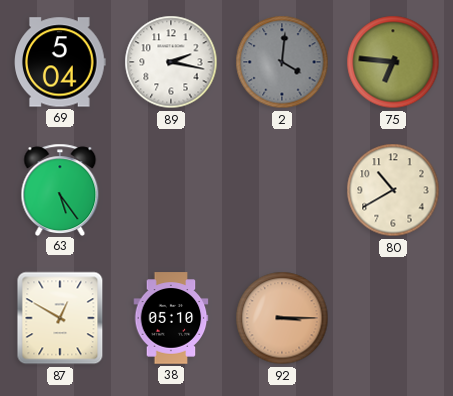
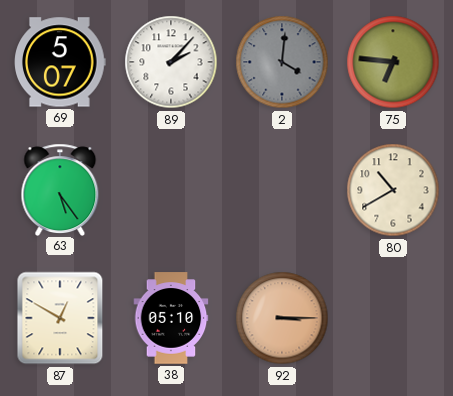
69: 5:04 -> 5:07
89: 2:17 -> 2:07
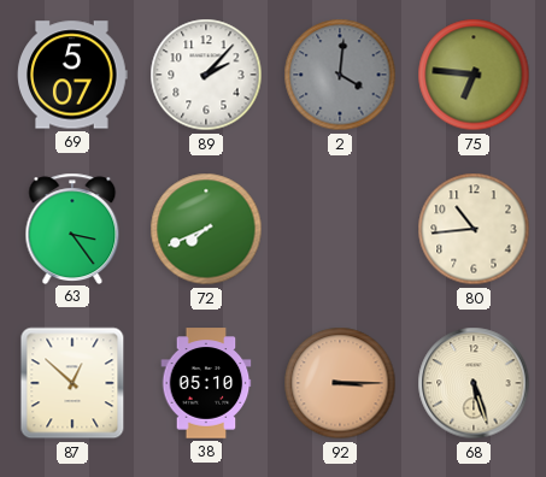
63: 5:24 -> 3:24
72: none -> 7:41
80: 10:40 -> 10:44
87: 12:50 -> 12:52
68: none -> 5:27
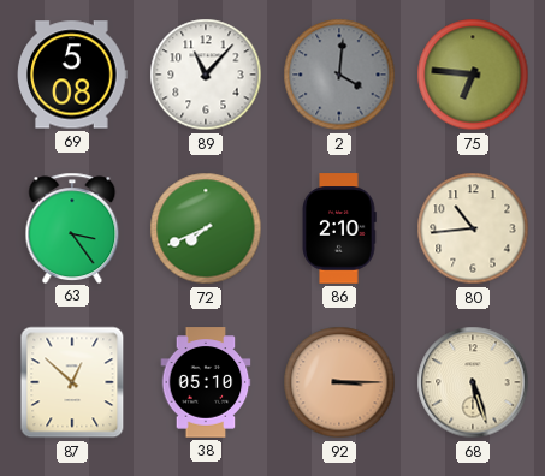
69: 5:07 -> 5:08
89: 2:07 -> 11:07
86: none -> 2:10
